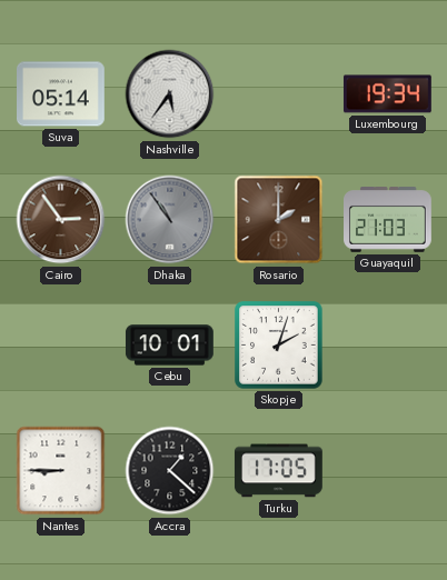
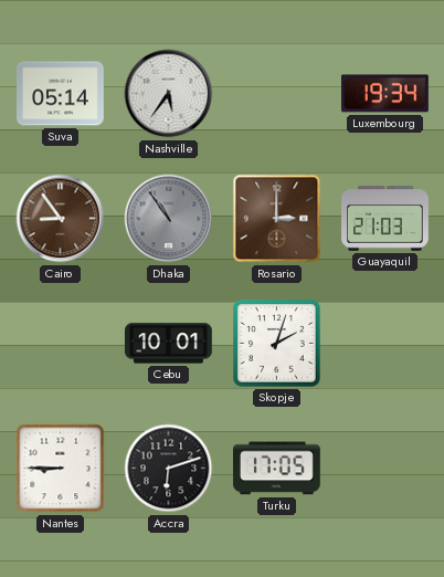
Cairo: 2:54 -> 8:54
Rosario: 2:00 -> 3:00
Accra: 1:22 -> 6:12
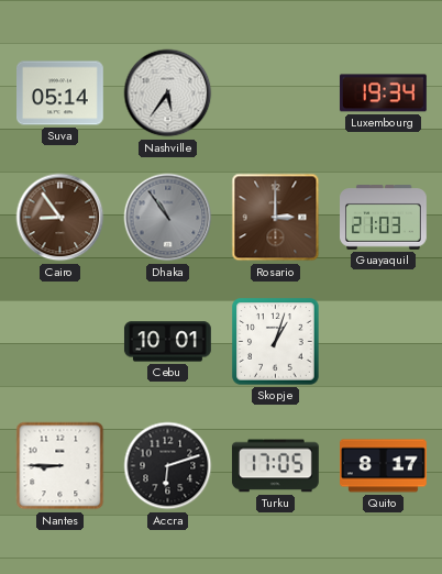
Skopje: 2:03 -> 1:03
Quito: none -> 8:17
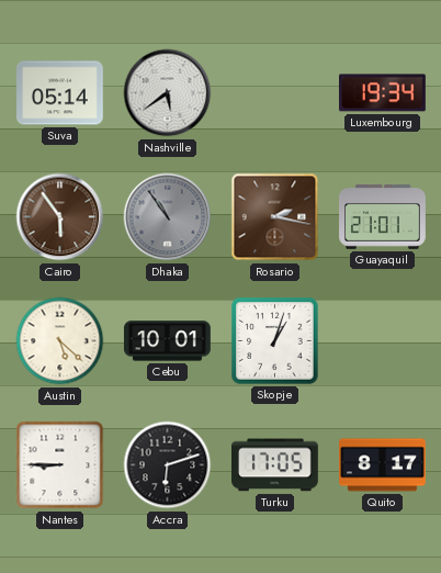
Nashville: 5:36 -> 5:39
Cairo: 8:54 -> 5:54
Rosario: 3:00 -> 2:17
Guayaquil: 21:03 -> 21:01
Austin: none -> 5:22
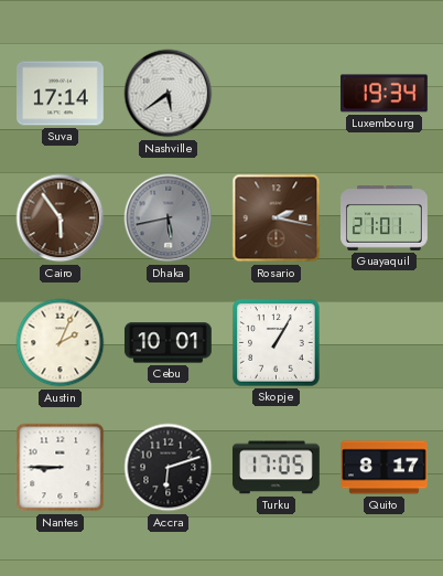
Suva: 05:14 -> 17:14
Dhaka: 10:54 -> 5:43
Austin: 5:22 -> 2:04
Skopje: 1:03 -> 1:05
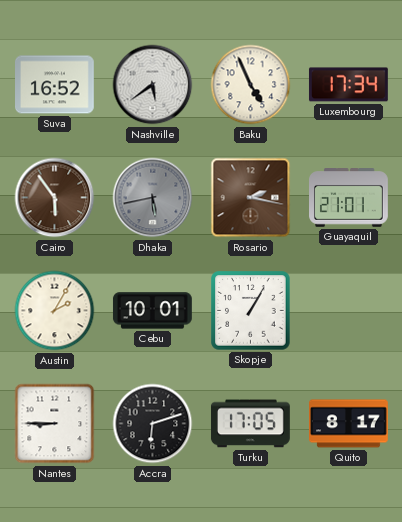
Suva: 17:14 -> 16:52
Baku: none -> 4:56
Luxembourg: 19:34 -> 17:34
Austin: 2:04 -> 2:05
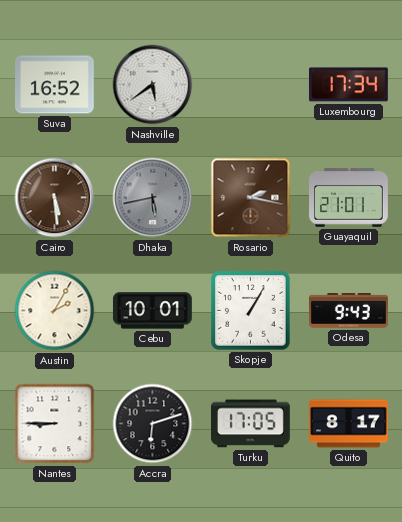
Baku: 4:56 -> none
Cairo: 5:54 -> 5:29
Odesa: none -> 9:43
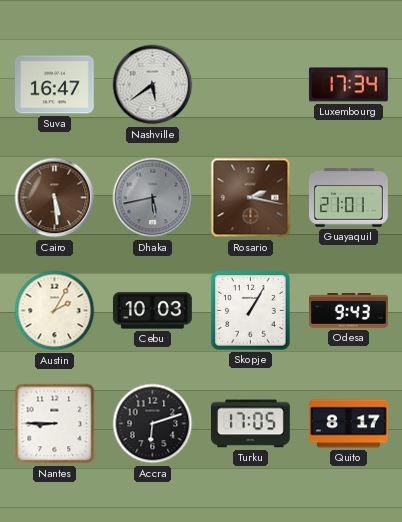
Suva: 16:52 -> 16:47
Cebu: 10:01 -> 10:03
